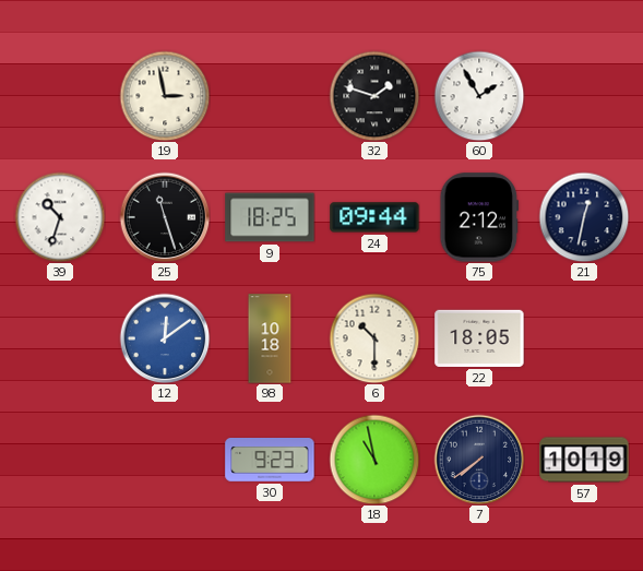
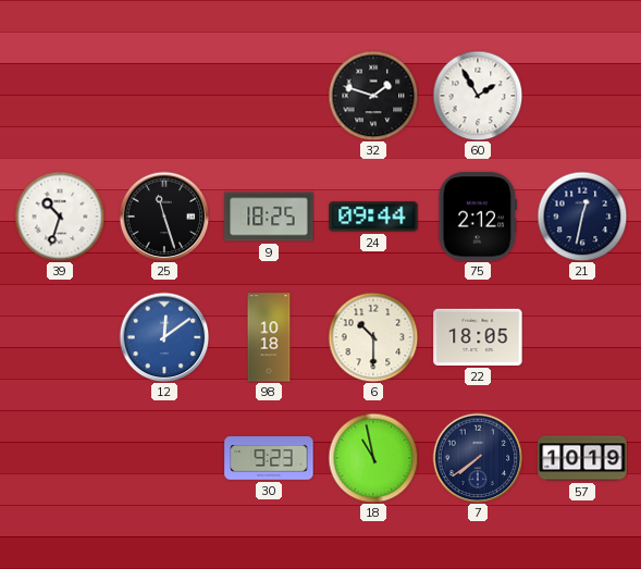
19: 2:58 -> none
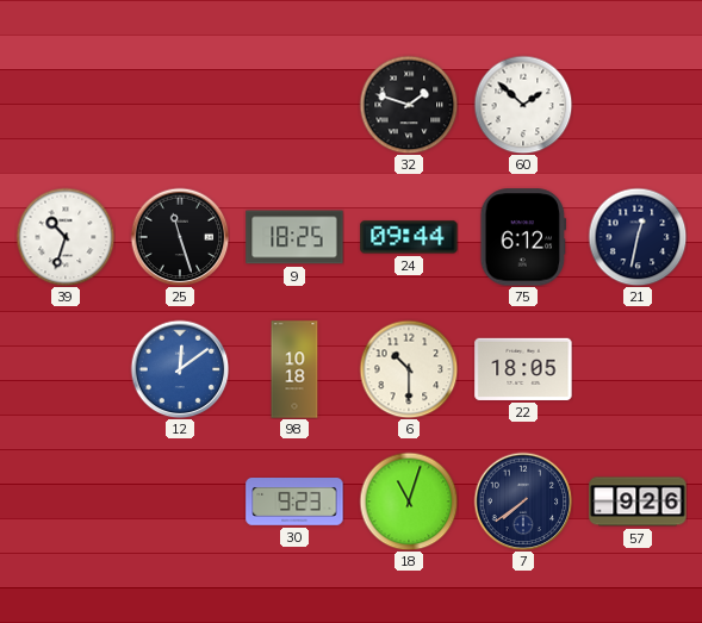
60: 1:55 -> 1:52
75: 2:12 -> 6:12
18: 10:58 -> 11:03
57: 10:19 -> 9:26
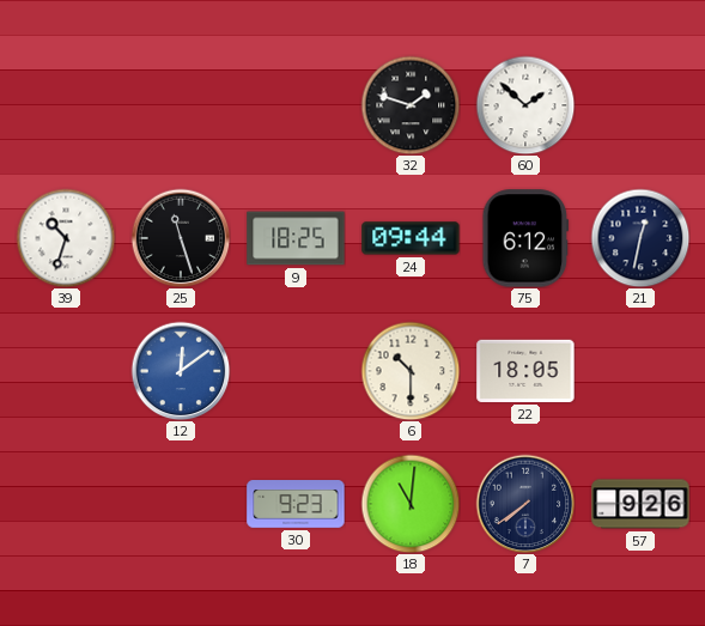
98: 10:18 -> none
18: 11:03 -> 11:01
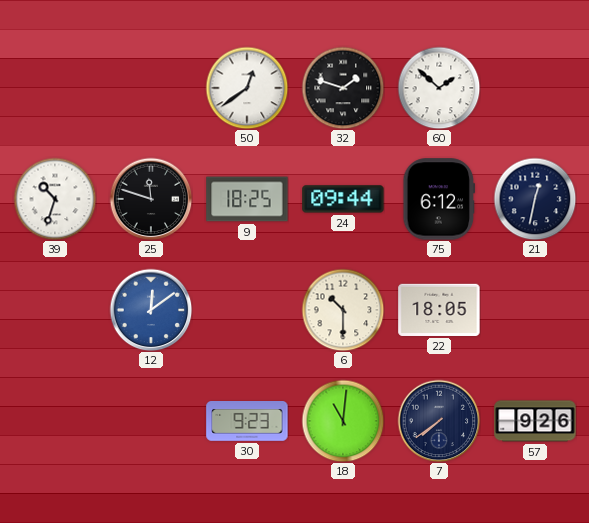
50: none -> 12:39
25: 11:27 -> 11:48
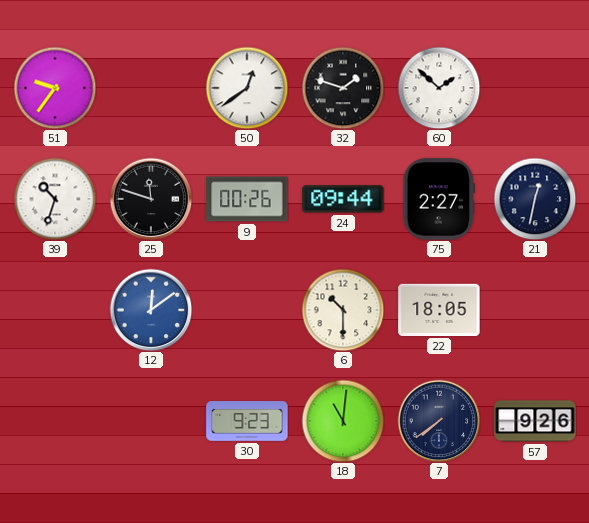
51: none -> 9:36
9: 18:25 -> 00:26
75: 6:12 -> 2:27
